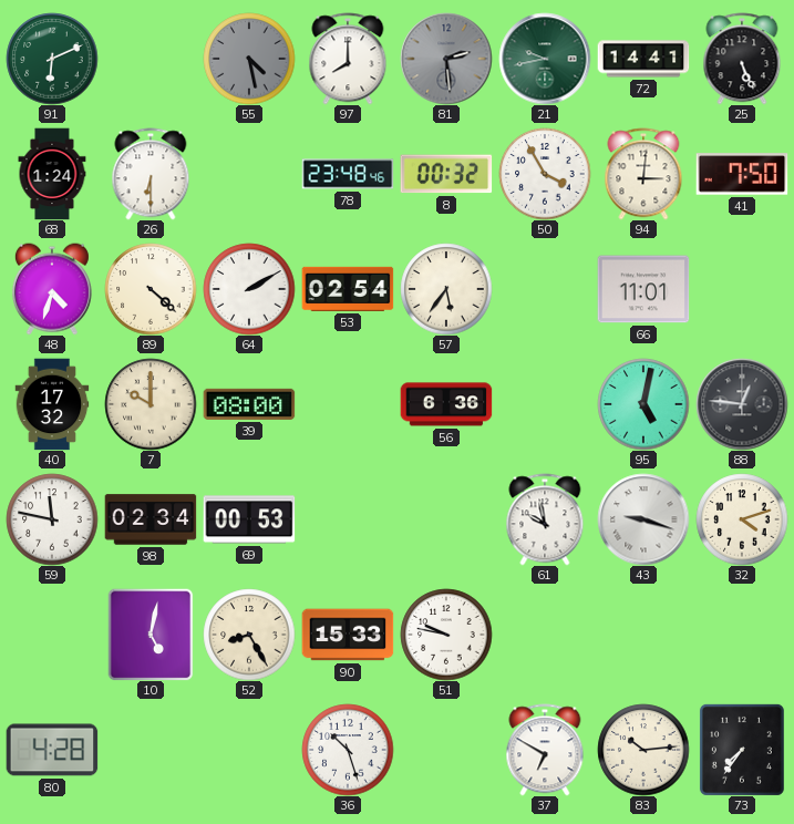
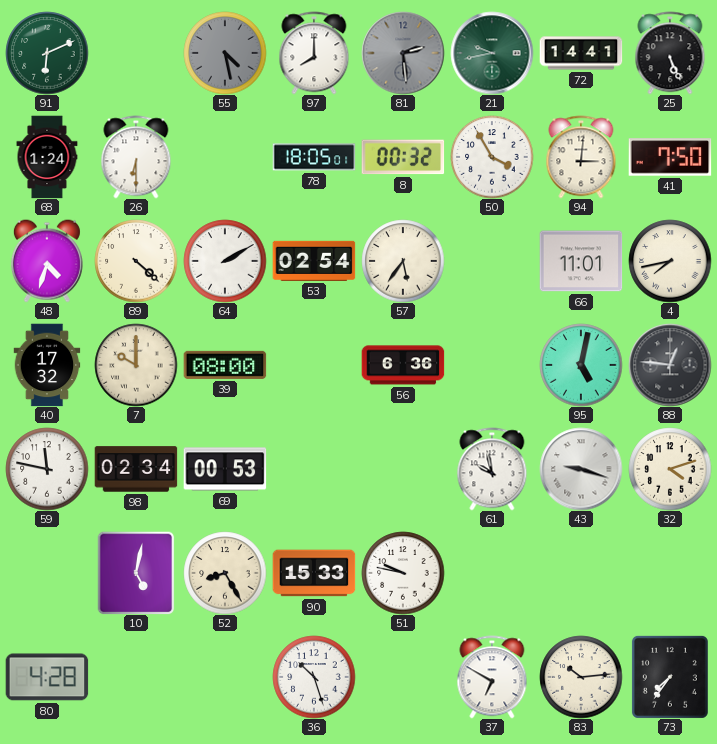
78: 23:48 -> 18:05
4: none -> 7:43
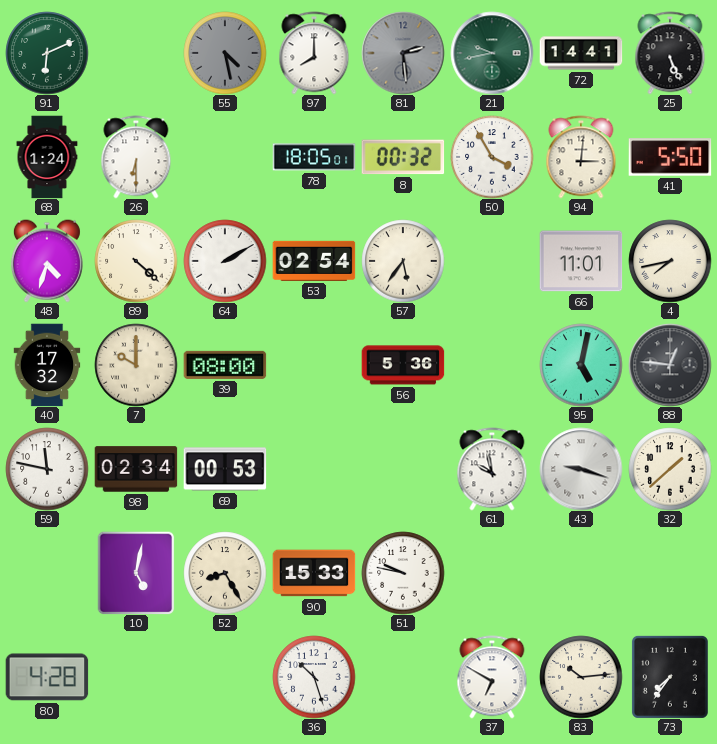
41: 7:50 -> 5:50
56: 6:36 -> 5:36
32: 4:12 -> 1:38
